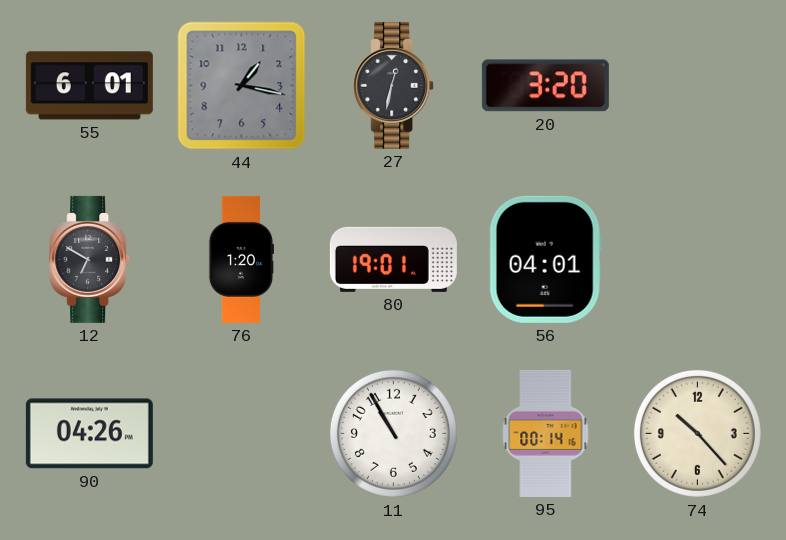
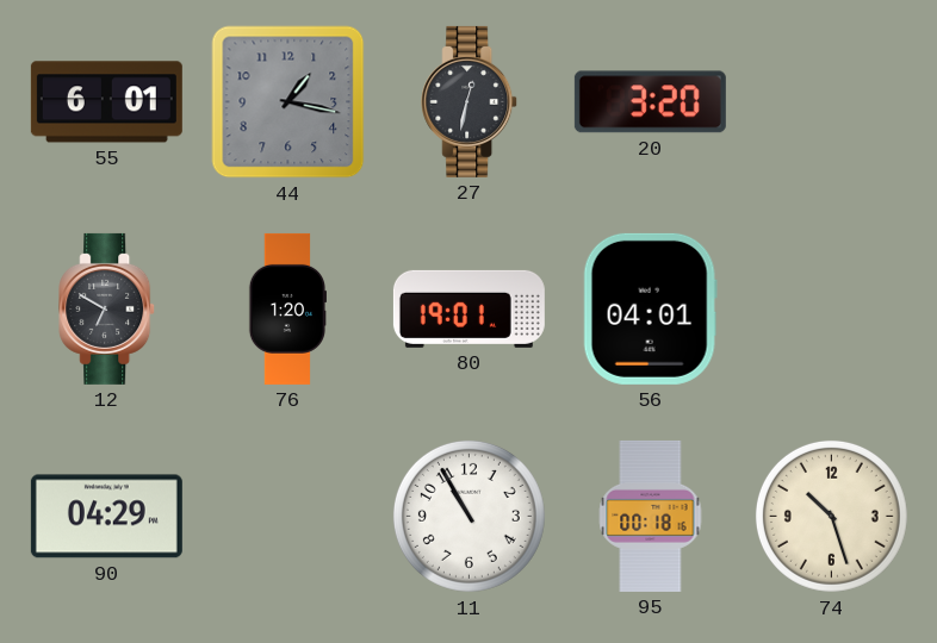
90: 04:26 -> 04:29
95: 00:14 -> 00:18
74: 10:23 -> 10:27
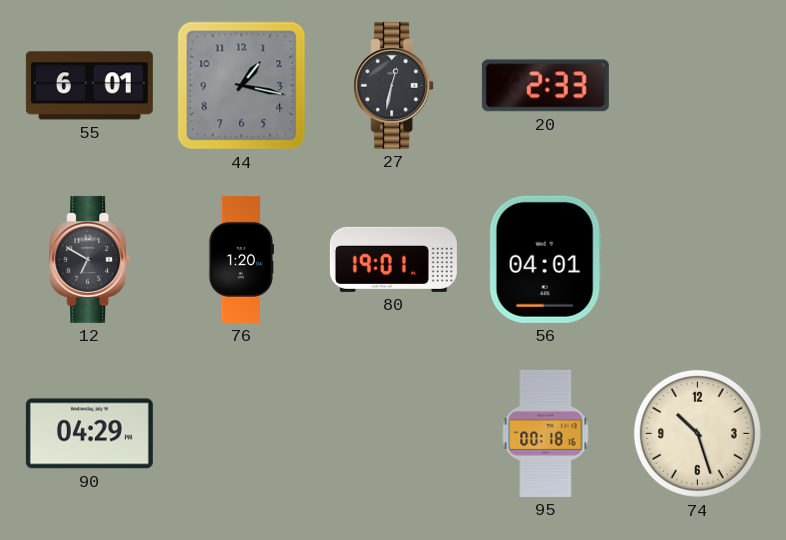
20: 3:20 -> 2:33
11: 10:55 -> none
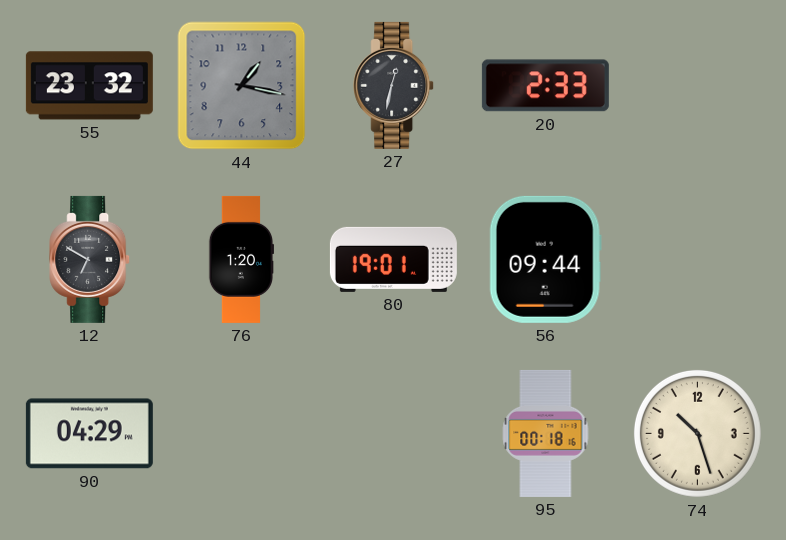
55: 6:01 -> 23:32
56: 04:01 -> 09:44
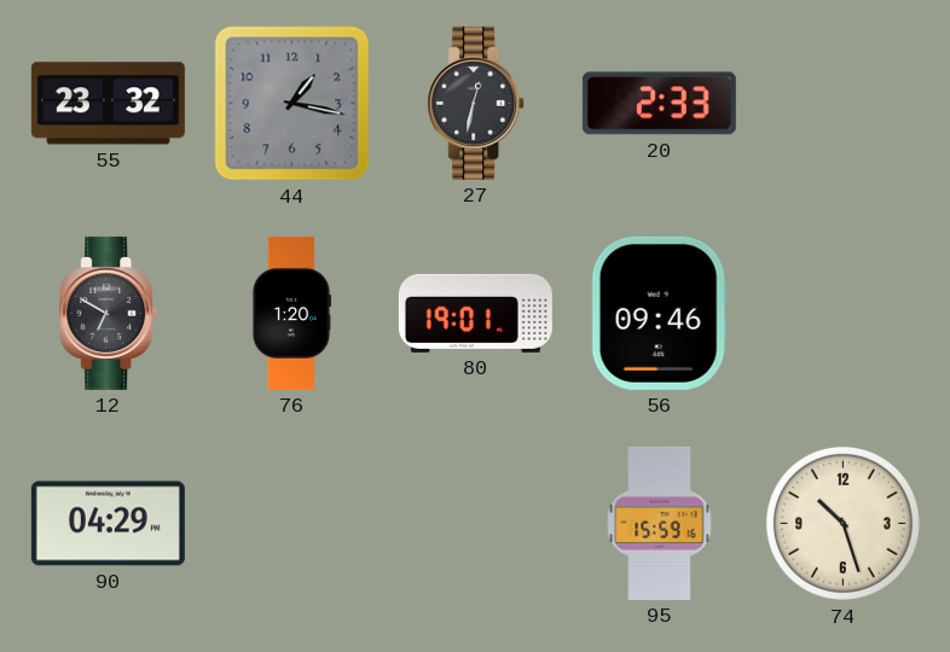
56: 09:44 -> 09:46
95: 00:18 -> 15:59
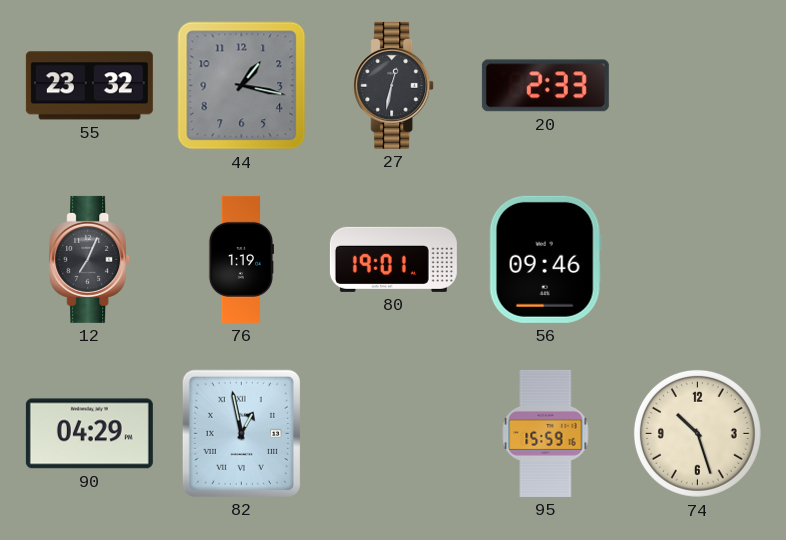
12: 6:50 -> 7:04
76: 1:20 -> 1:19
82: none -> 12:58
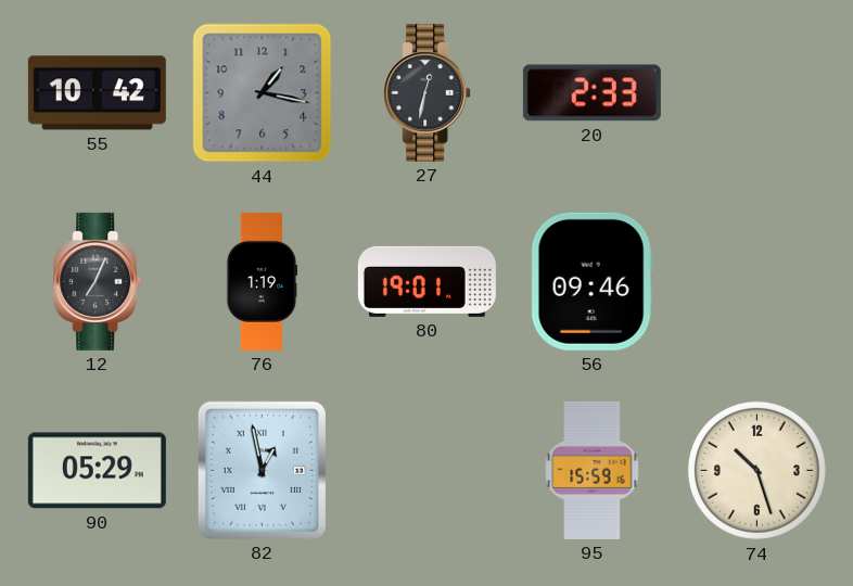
55: 23:32 -> 10:42
90: 04:29 -> 05:29
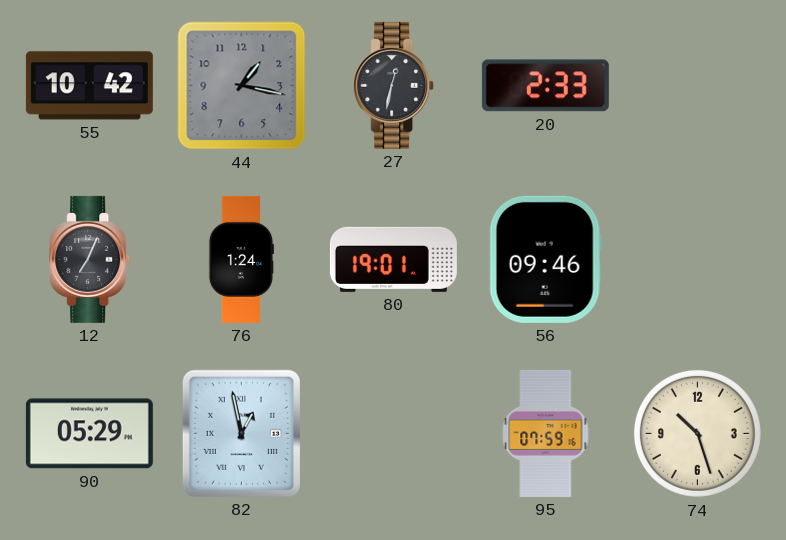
76: 1:19 -> 1:24
95: 15:59 -> 07:59
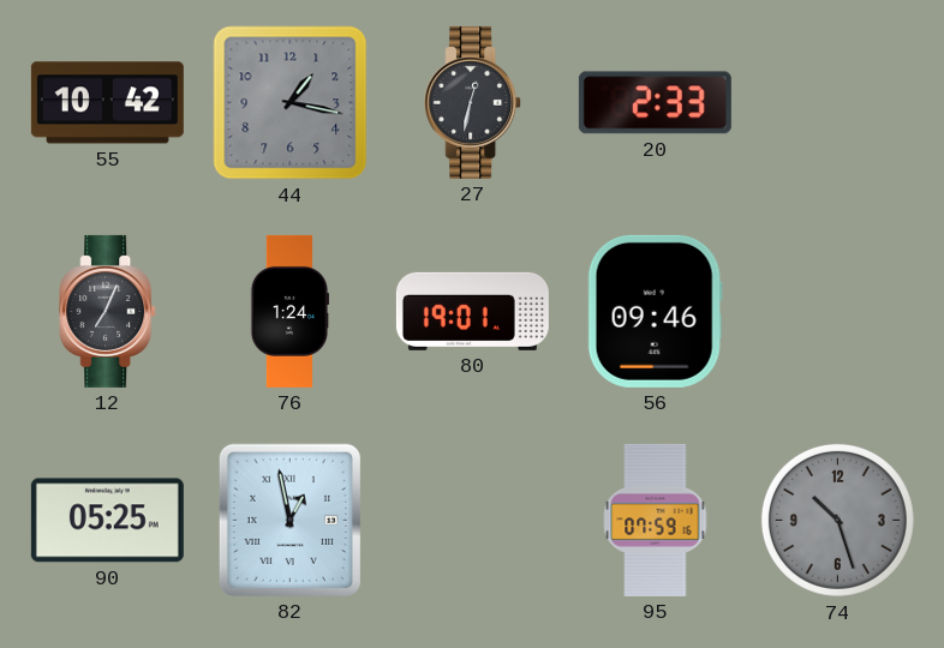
90: 05:29 -> 05:25
74 dial: cream -> grey
